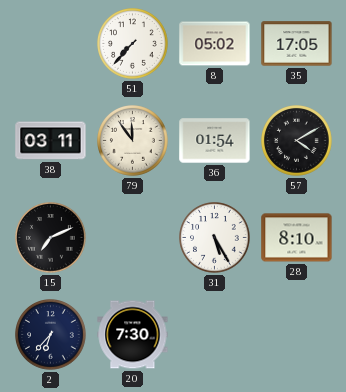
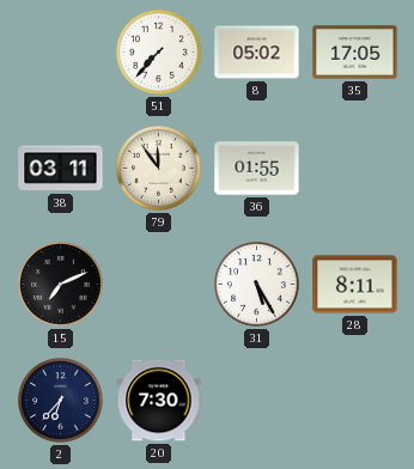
36: 01:54 -> 01:55
57: 4:10 -> none
28: 8:10 -> 8:11
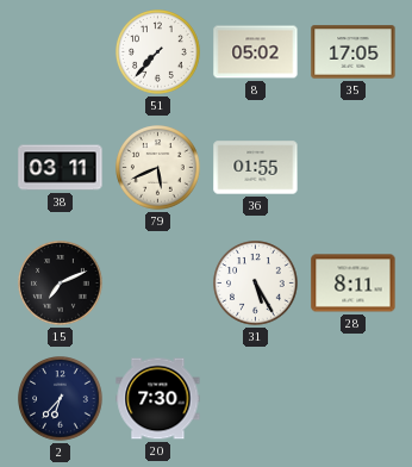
79: 11:54 -> 5:41
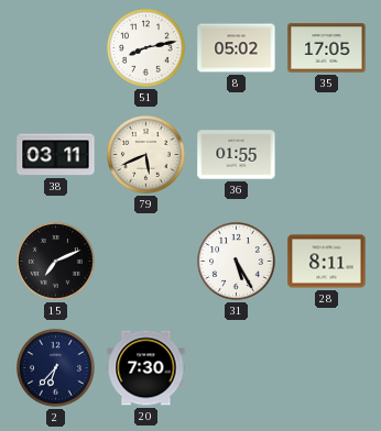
51: 7:37 -> 8:13
